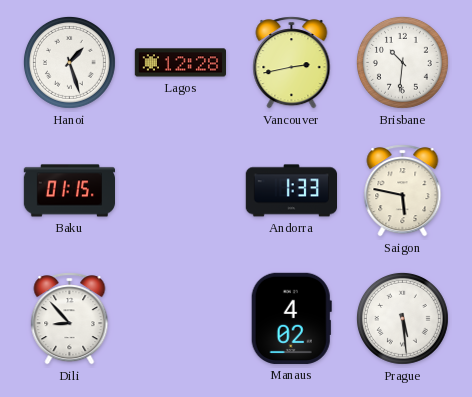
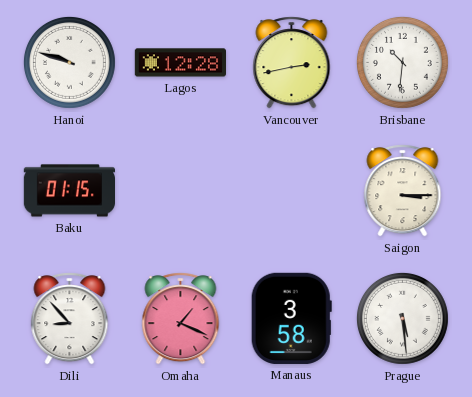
Hanoi: 1:27 -> 9:48
Andorra: 1:33 -> none
Saigon: 5:47 -> 3:15
Omaha: none -> 1:19
Manaus: 4:02 -> 3:58
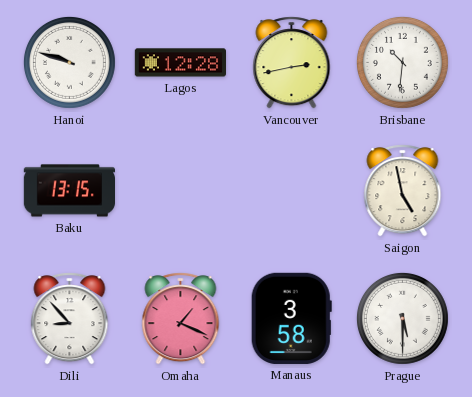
Baku: 01:15 -> 13:15
Saigon: 3:15 -> 4:58
Prague: 5:29 -> 5:30
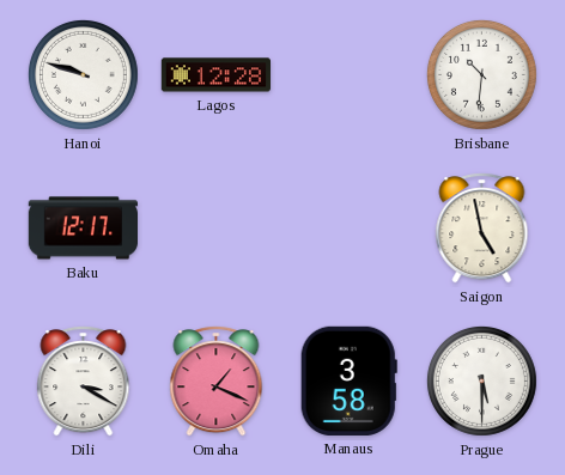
Vancouver: 2:43 -> none
Baku: 13:15 -> 12:17
Dili: 8:53 -> 3:20
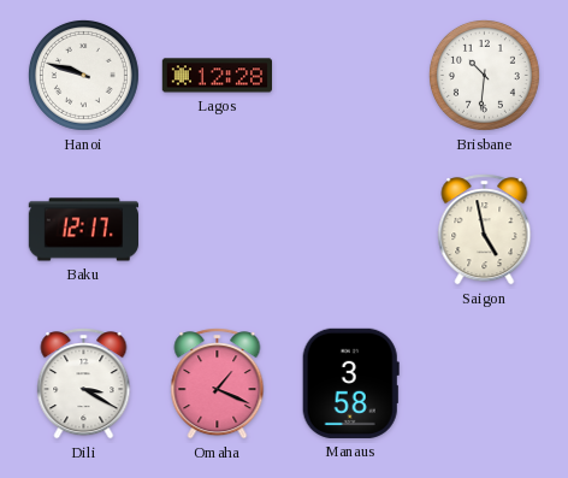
Prague: 5:30 -> none
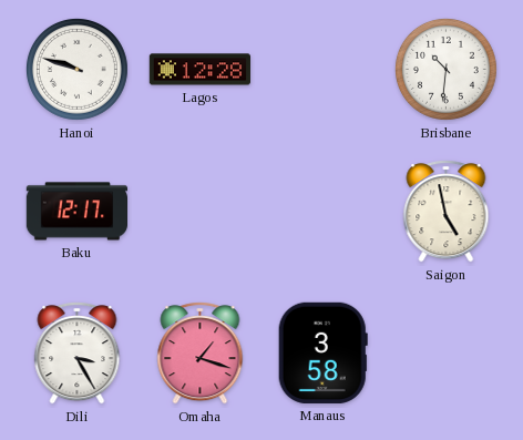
Dili: 3:20 -> 3:25
Omaha: 1:19 -> 1:18
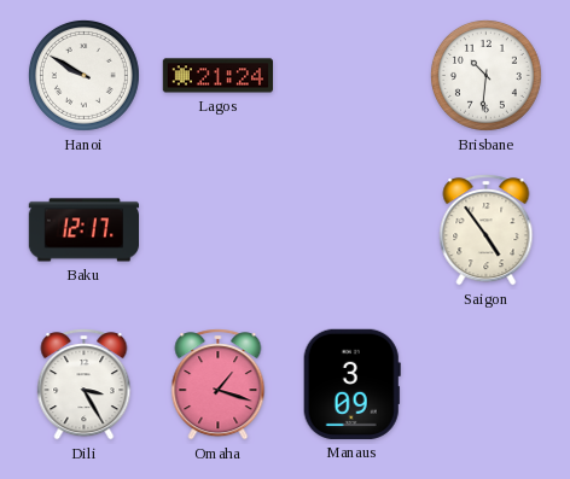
Hanoi: 9:48 -> 9:50
Lagos: 12:28 -> 21:24
Saigon: 4:58 -> 4:54
Manaus: 3:58 -> 3:09
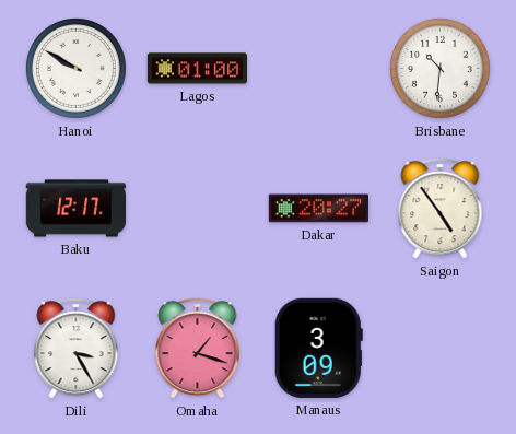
Lagos: 21:24 -> 01:00
Dakar: none -> 20:27
